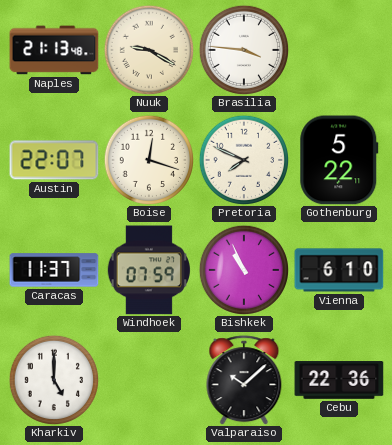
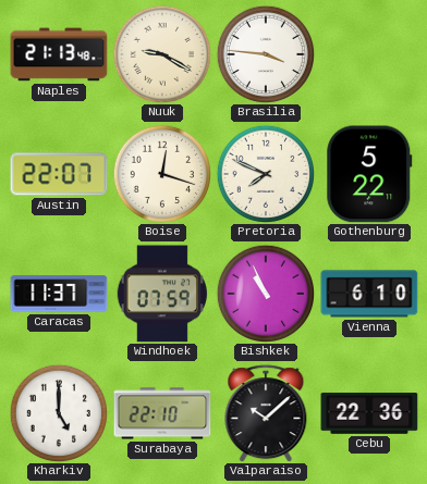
Surabaya: none -> 22:10
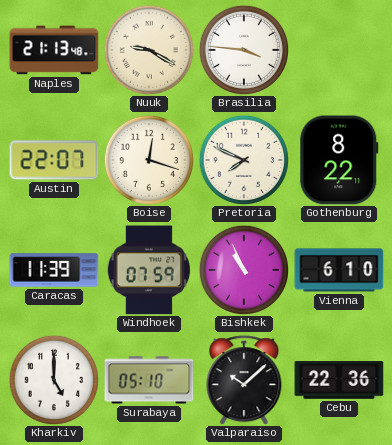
Gothenburg: 5:22 -> 8:22
Caracas: 11:37 -> 11:39
Surabaya: 22:10 -> 05:10
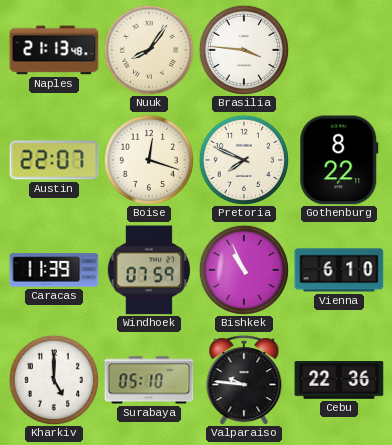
Nuuk: 9:20 -> 8:06
Valparaiso: 10:08 -> 9:46
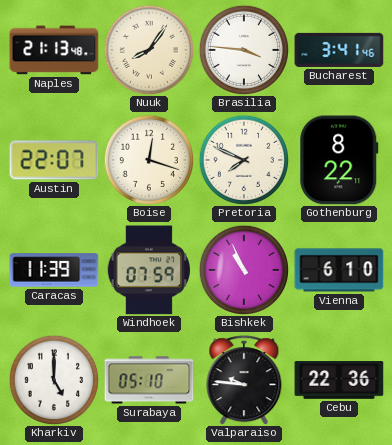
Bucharest: none -> 3:41
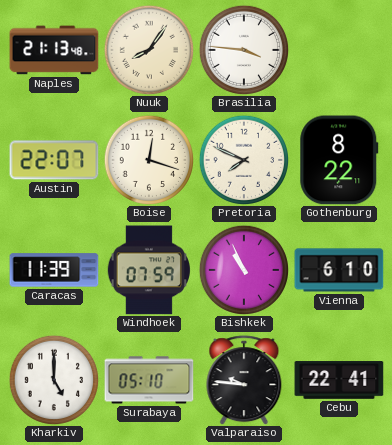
Bucharest: 3:41 -> none
Cebu: 22:36 -> 22:41
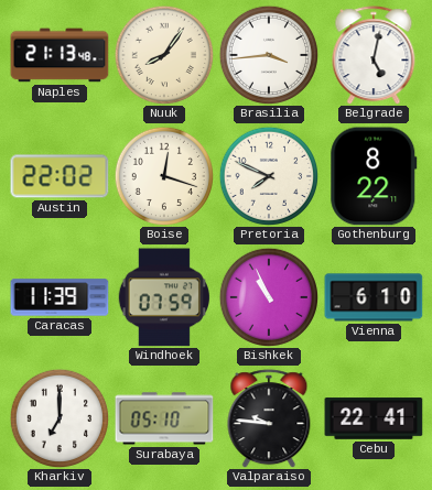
Brasilia: 3:46 -> 3:44
Belgrade: none -> 5:02
Austin: 22:07 -> 22:02
Kharkiv: 5:00 -> 7:00
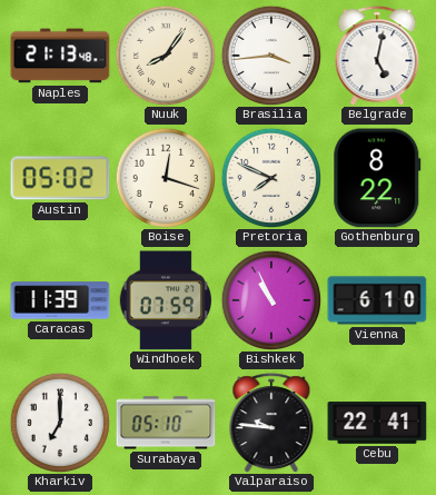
Austin: 22:02 -> 05:02
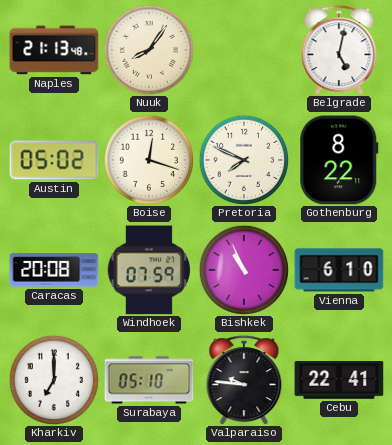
Brasilia: 3:44 -> none
Caracas: 11:39 -> 20:08
